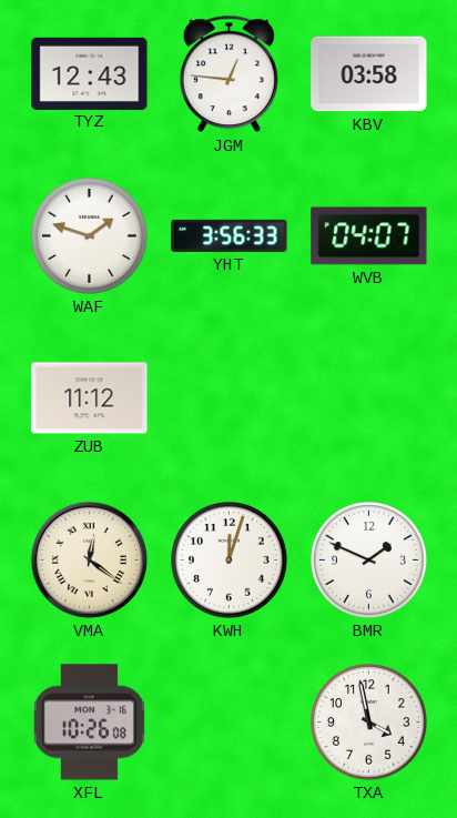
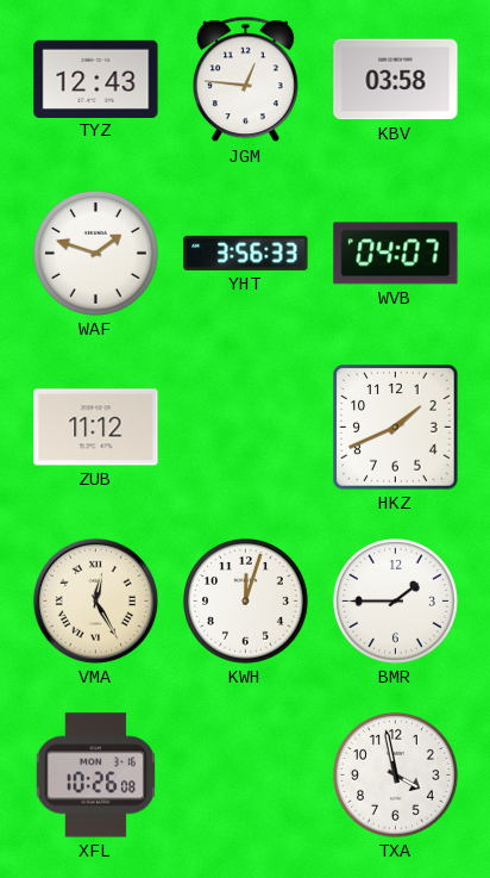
HKZ: none -> 1:41
VMA: 12:21 -> 12:25
BMR: 1:49 -> 1:45
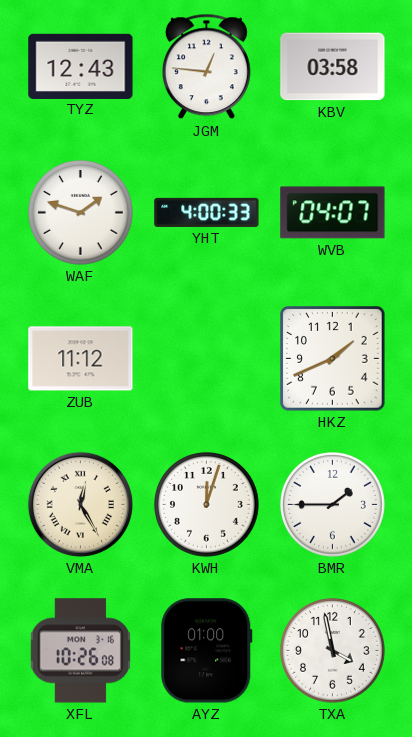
YHT: 3:56 -> 4:00
AYZ: none -> 01:00
